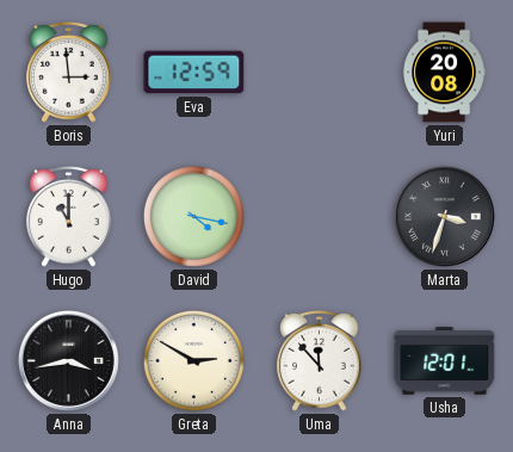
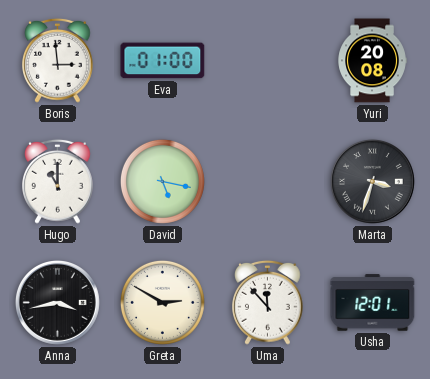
Eva: 12:59 -> 01:00
David: 4:17 -> 5:17
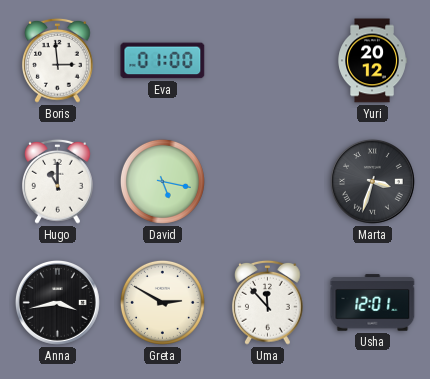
Yuri: 20:08 -> 20:12
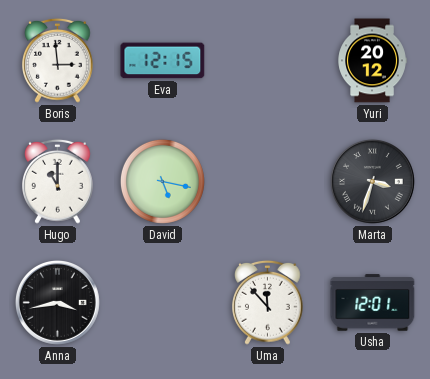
Eva: 01:00 -> 12:15
Greta: 2:50 -> none
